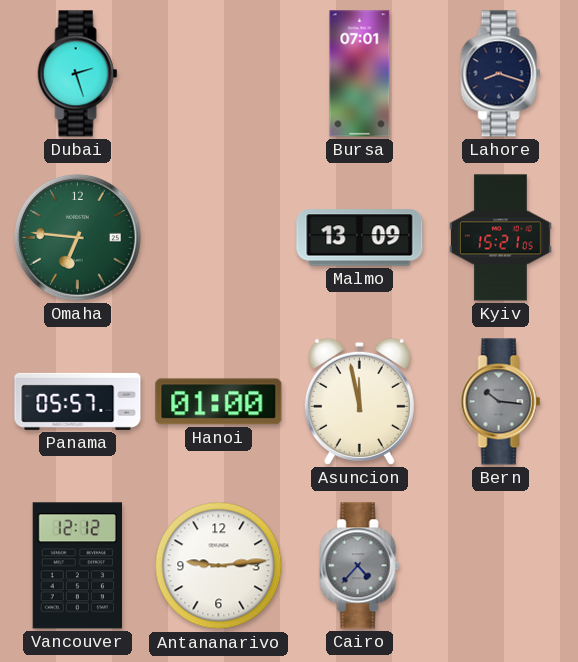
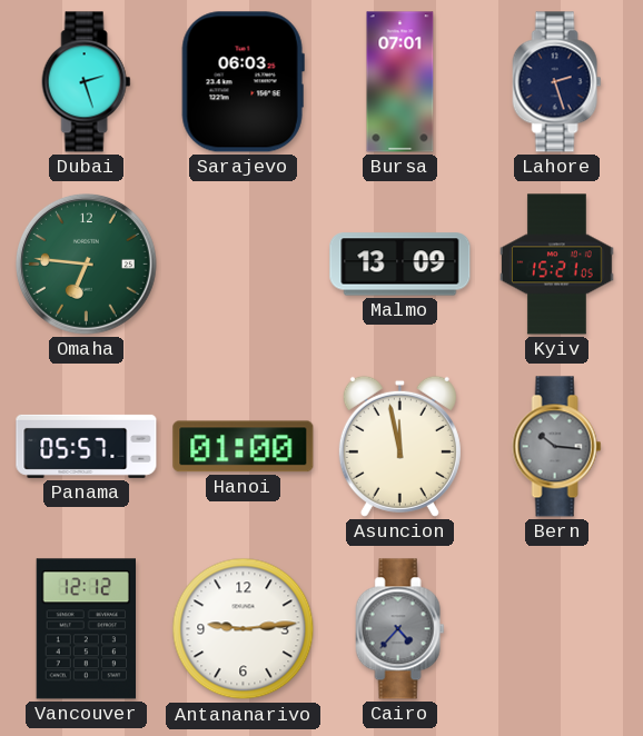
Sarajevo: none -> 06:03
Lahore: 8:18 -> 2:27
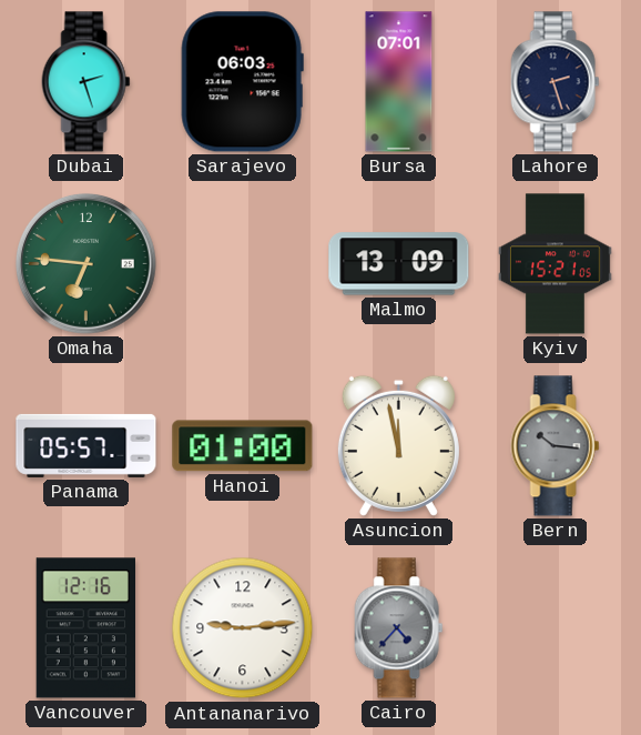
Vancouver: 12:12 -> 12:16
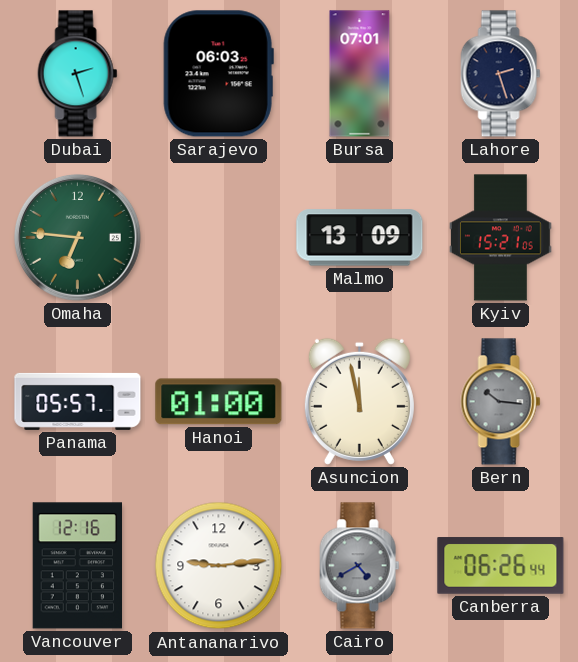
Cairo: 4:37 -> 4:40
Canberra: none -> 06:26
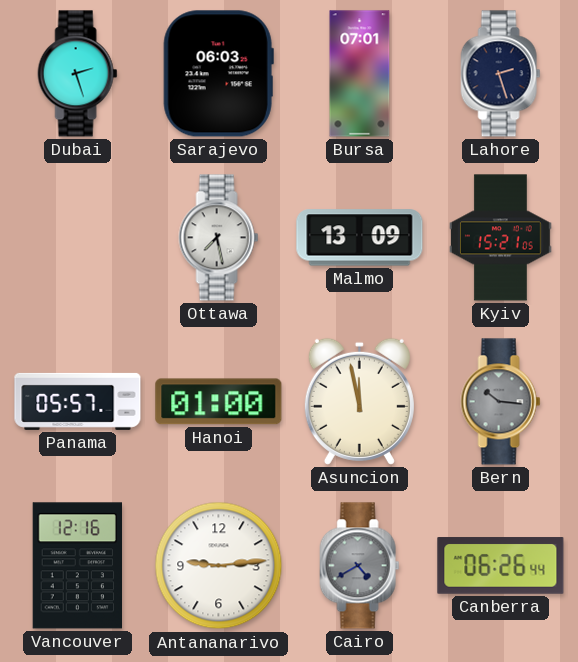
Omaha: 6:46 -> none
Ottawa: none -> 7:28
